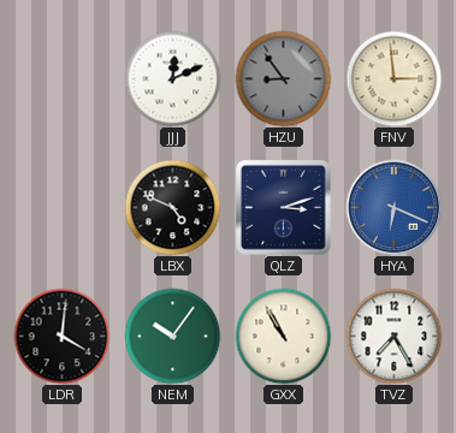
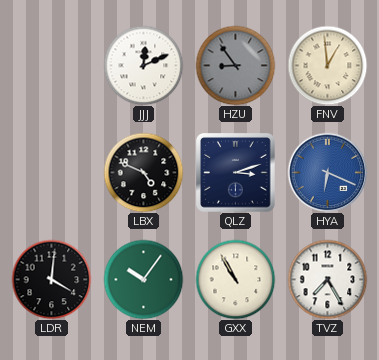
FNV: 2:59 -> 12:59
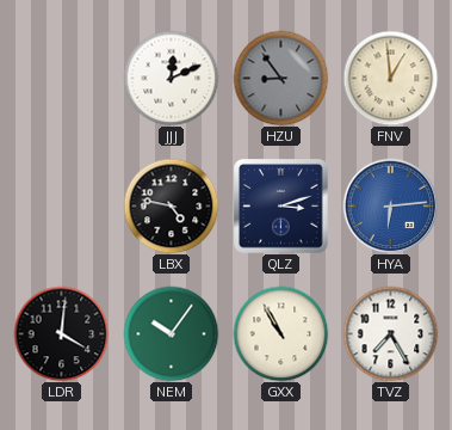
LBX: 4:49 -> 4:47
HYA: 6:19 -> 6:14
